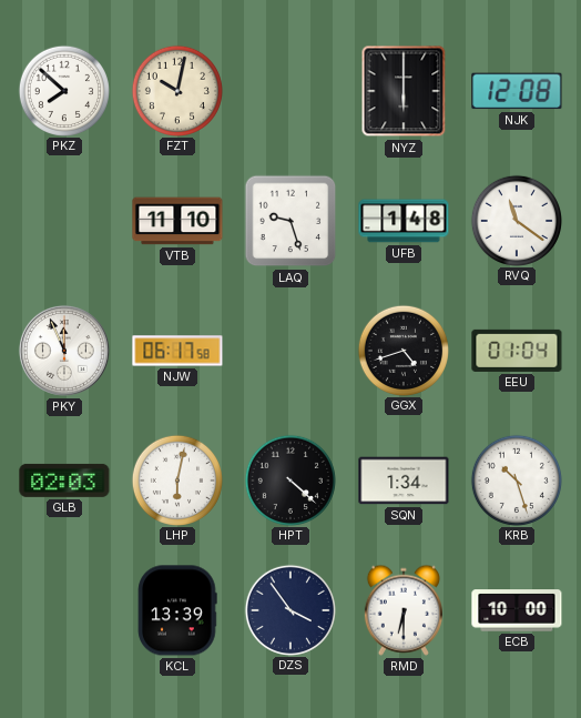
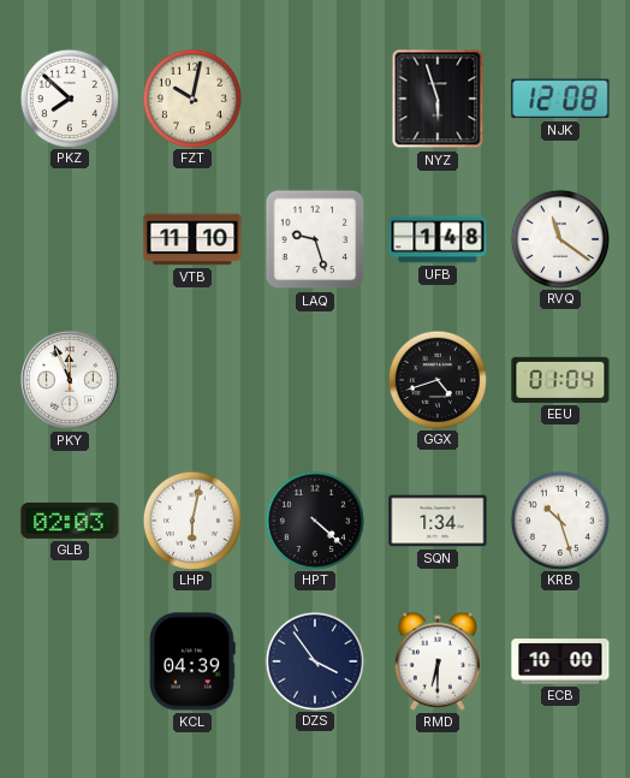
NYZ: 6:00 -> 5:57
NJW: 06:17 -> none
KCL: 13:39 -> 04:39
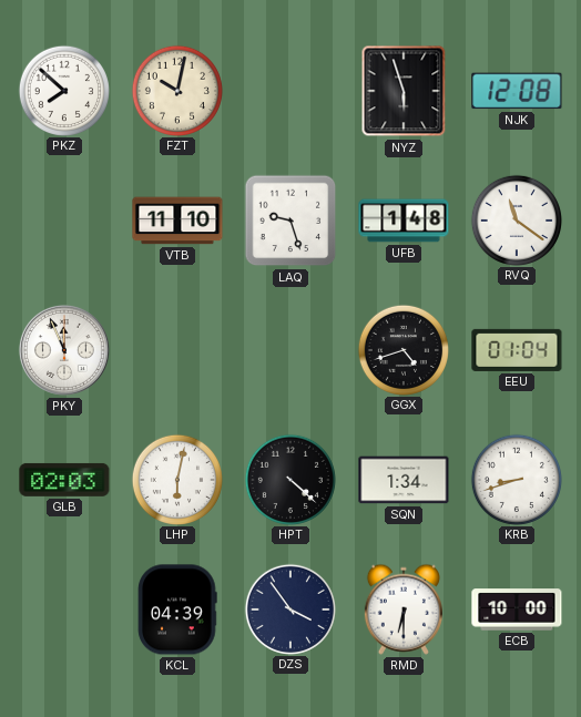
KRB: 10:27 -> 8:42
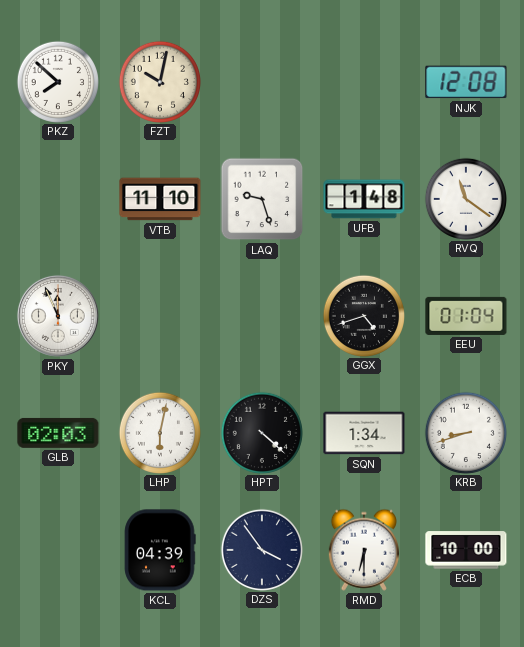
NYZ: 5:57 -> none
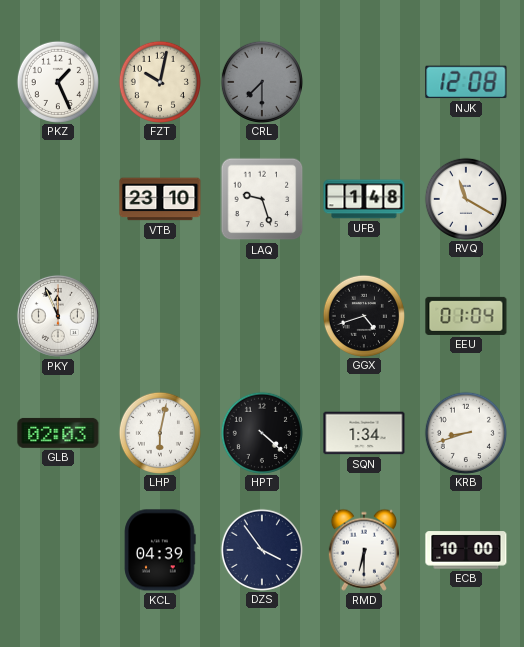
PKZ: 7:52 -> 1:26
CRL: none -> 7:30
VTB: 11:10 -> 23:10
RVQ: 11:21 -> 11:20
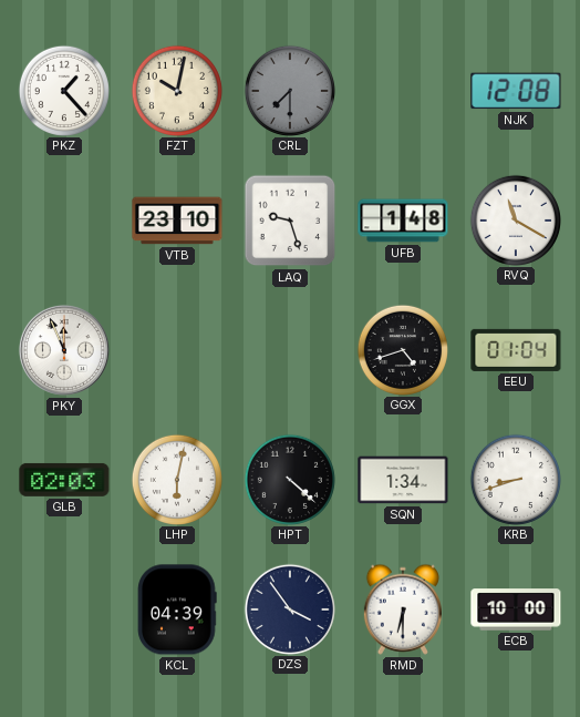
PKZ: 1:26 -> 1:23
